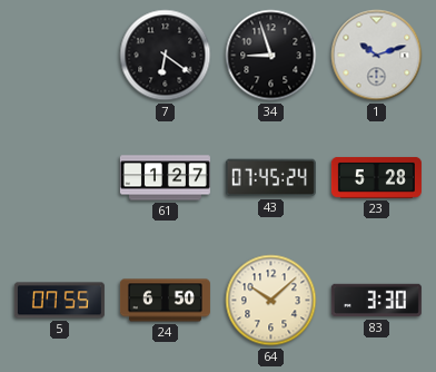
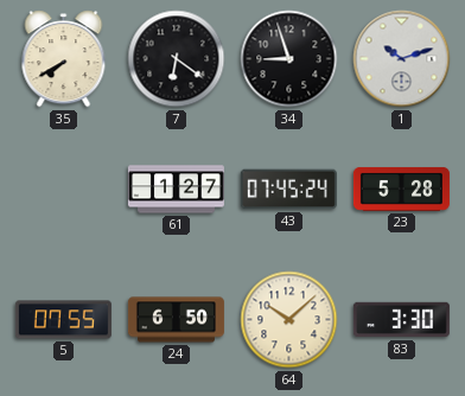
35: none -> 7:40
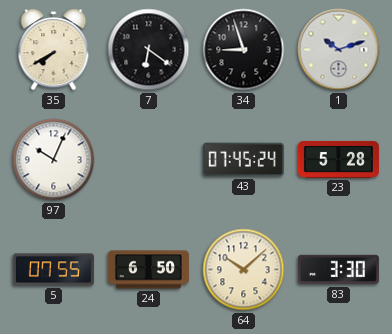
97: none -> 10:04
61: 1:27 -> none
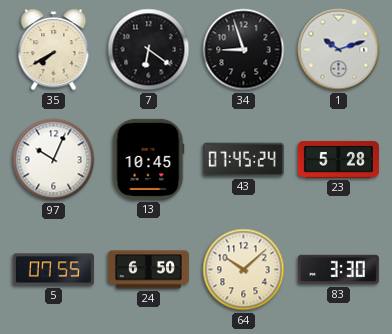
13: none -> 10:45
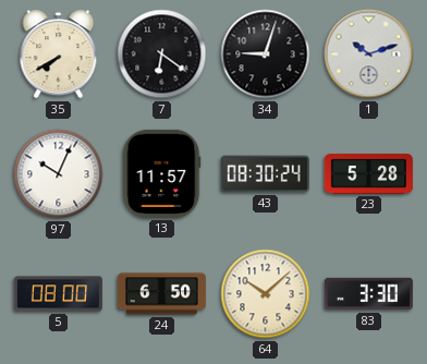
34: 8:57 -> 9:03
13: 10:45 -> 11:57
43: 07:45 -> 08:30
5: 07:55 -> 08:00
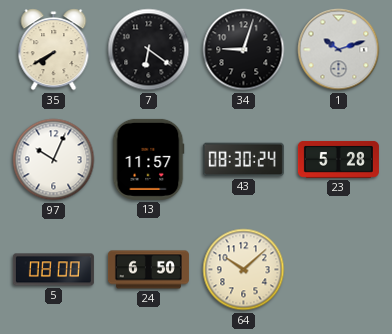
83: 3:30 -> none
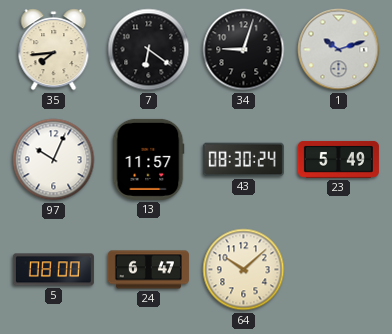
35: 7:40 -> 7:44
23: 5:28 -> 5:49
24: 6:50 -> 6:47
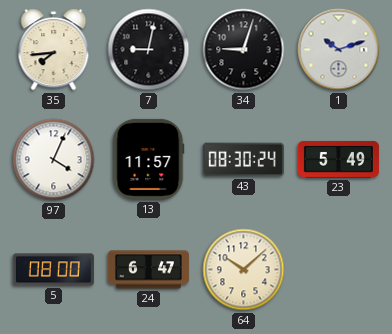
7: 6:21 -> 9:02
97: 10:04 -> 4:04
